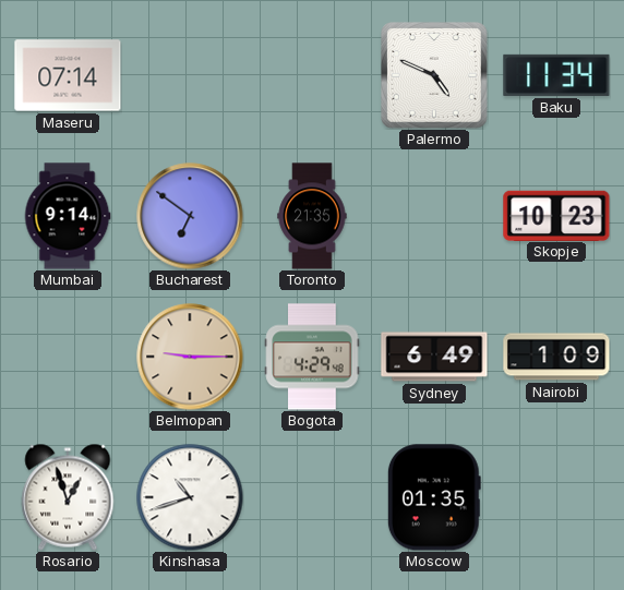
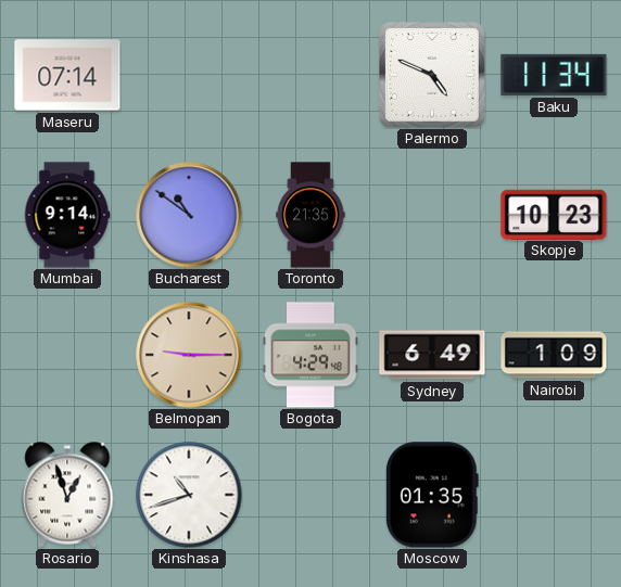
Bucharest: 6:51 -> 10:51
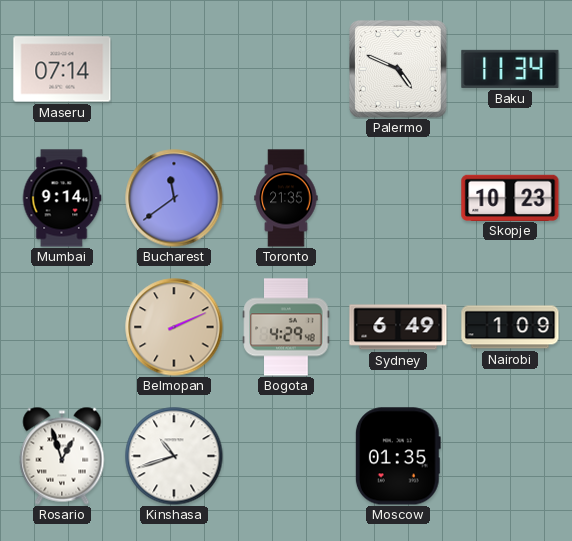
Bucharest: 10:51 -> 11:39
Belmopan: 9:15 -> 2:11
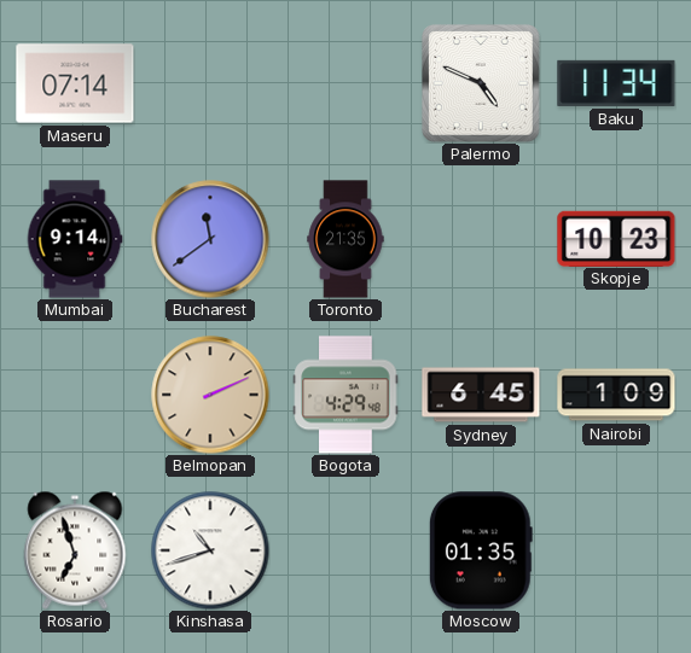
Sydney: 6:49 -> 6:45
Rosario: 12:57 -> 6:57
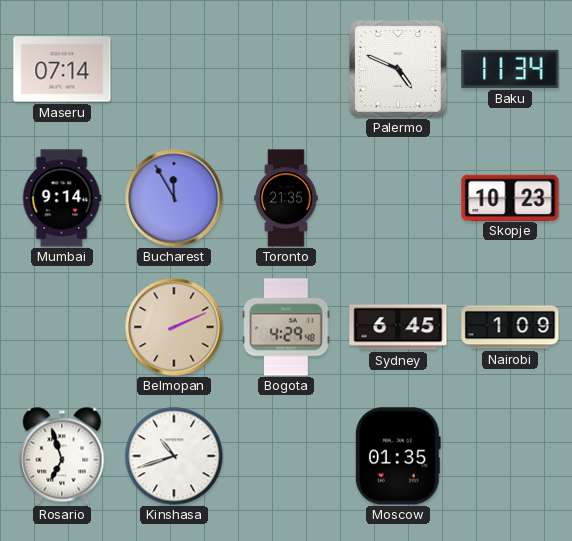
Bucharest: 11:39 -> 11:55
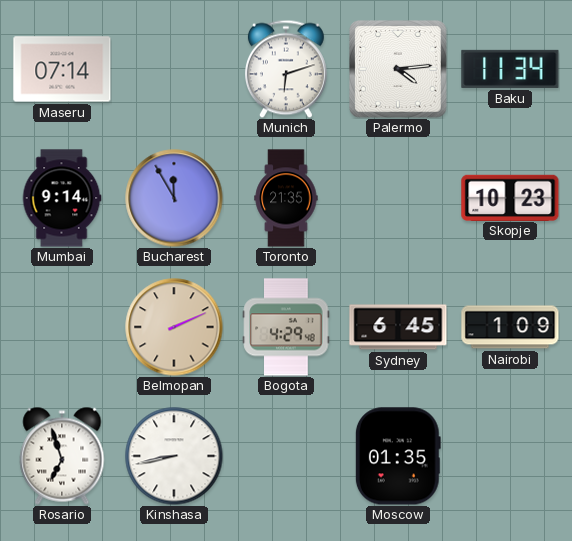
Munich: none -> 6:12
Palermo: 4:49 -> 4:14
Kinshasa: 10:42 -> 8:43
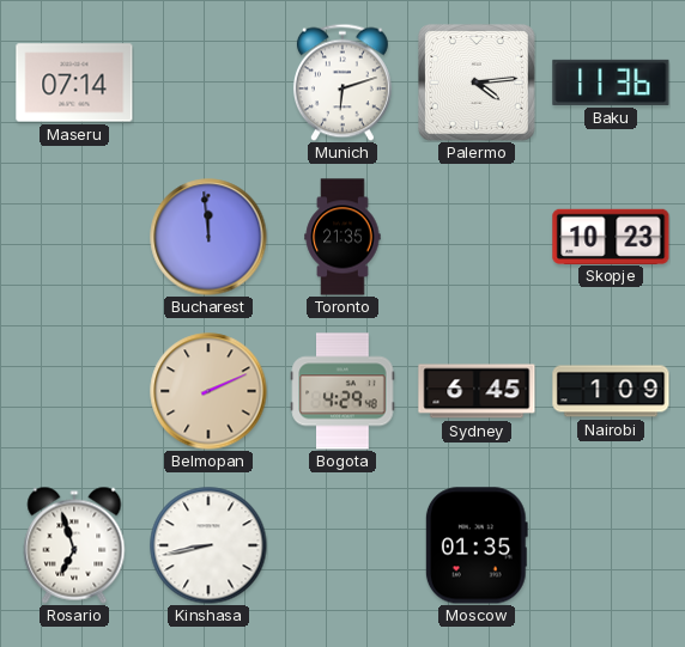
Baku: 11:34 -> 11:36
Mumbai: 9:14 -> none
Bucharest: 11:55 -> 11:59
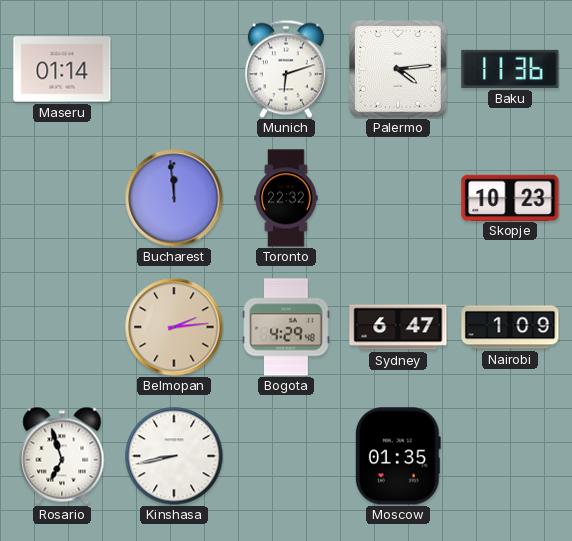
Maseru: 07:14 -> 01:14
Toronto: 21:35 -> 22:32
Belmopan: 2:11 -> 2:14
Sydney: 6:45 -> 6:47
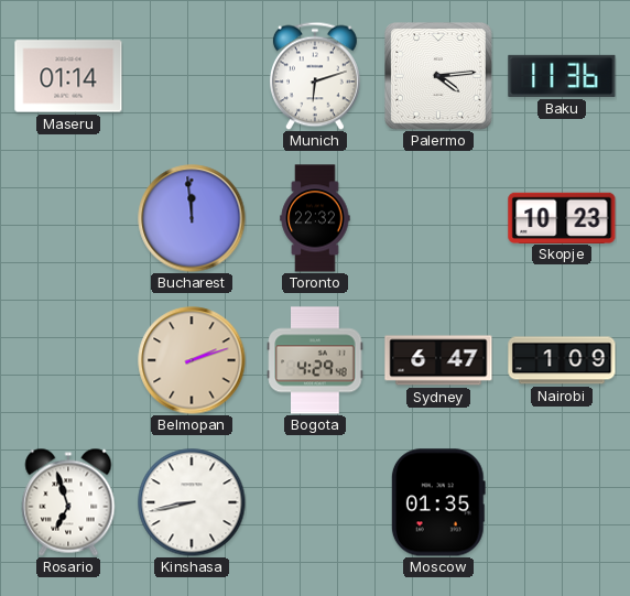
Belmopan: 2:14 -> 2:12
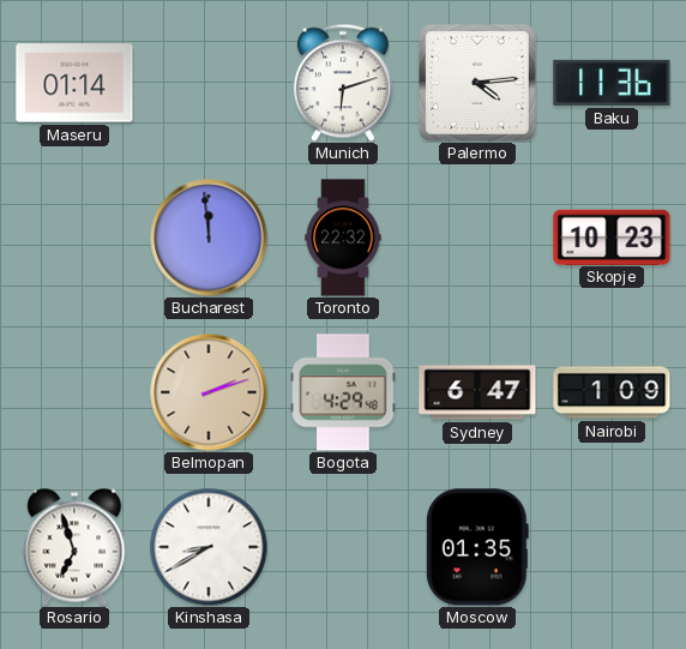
Kinshasa: 8:43 -> 8:40
